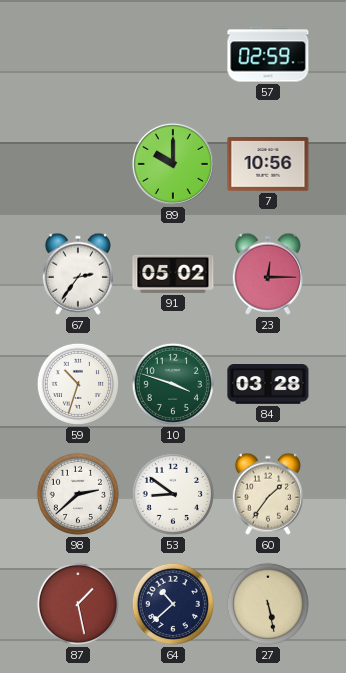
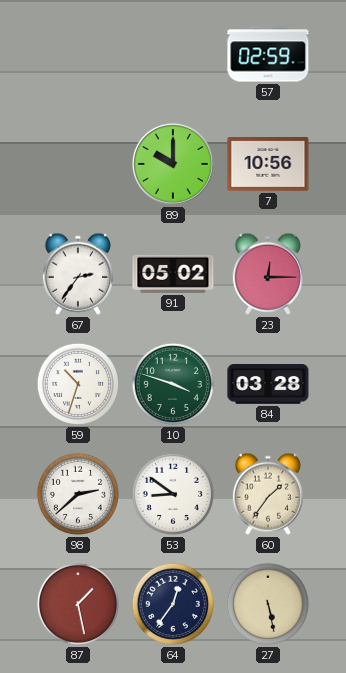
64: 10:38 -> 12:36
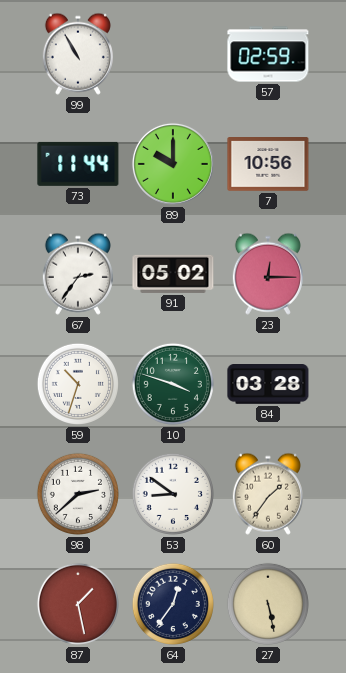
99: none -> 10:55
73: none -> 11:44
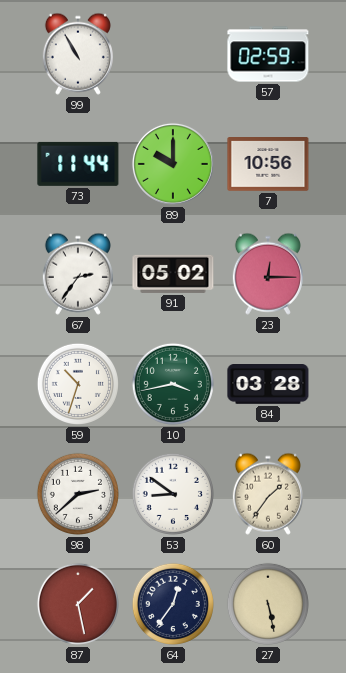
10: 3:48 -> 3:43
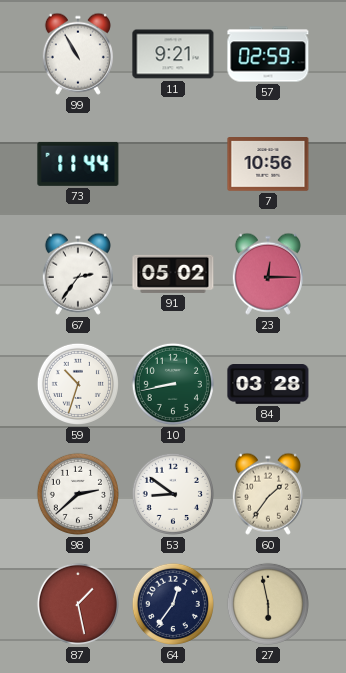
11: none -> 9:21
89: 10:00 -> none
10: 3:43 -> 8:43
27: 5:28 -> 5:58
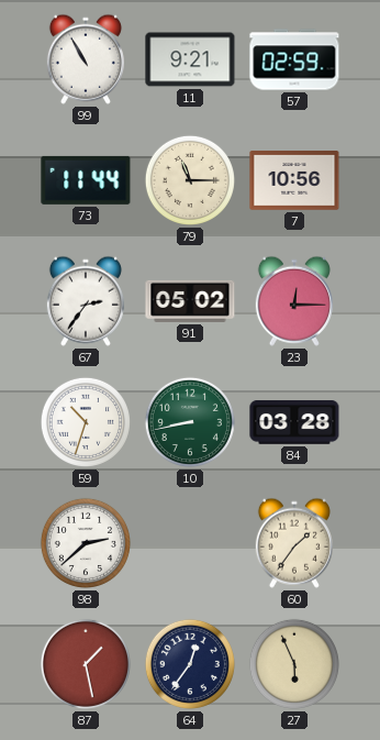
79: none -> 11:15
53: 8:51 -> none
27: 5:58 -> 5:56
